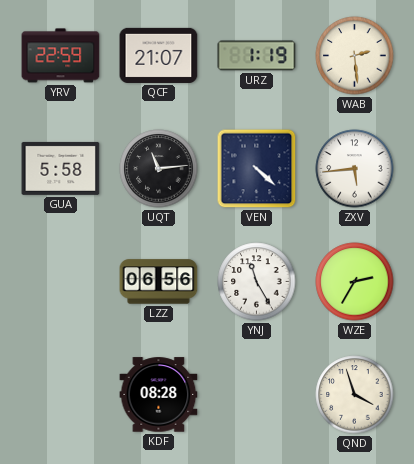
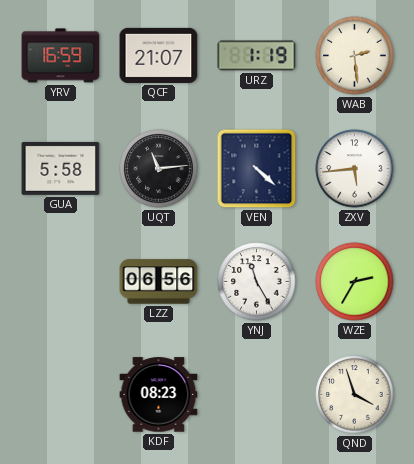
YRV: 22:59 -> 16:59
KDF: 08:28 -> 08:23
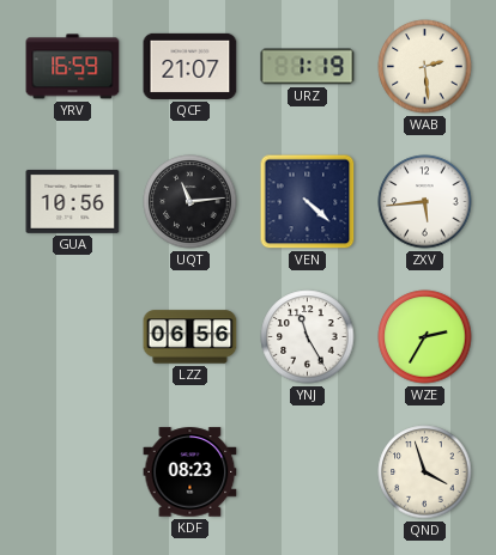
GUA: 5:58 -> 10:56
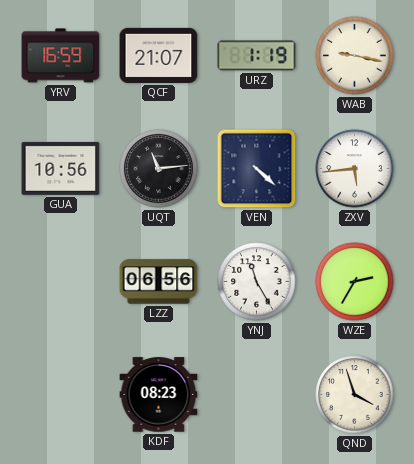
WAB: 2:29 -> 9:17
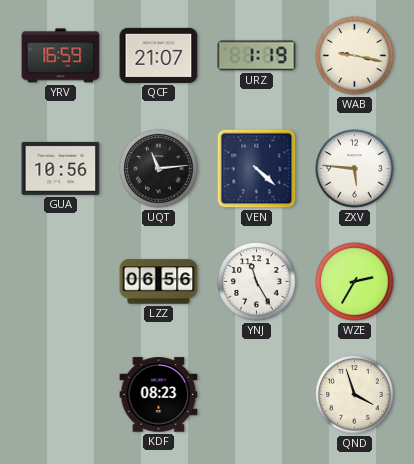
ZXV: 5:44 -> 5:46
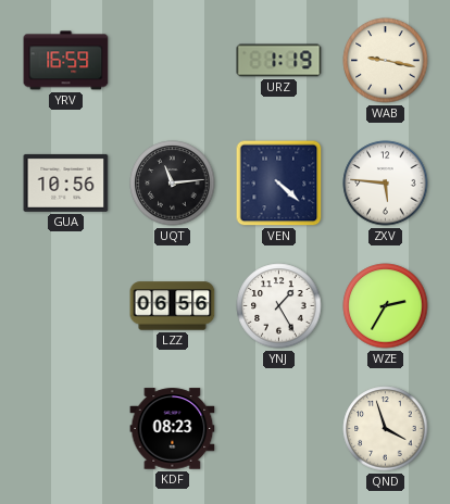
QCF: 21:07 -> none
YNJ: 11:25 -> 1:25
